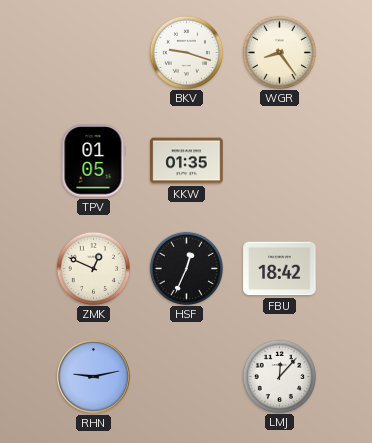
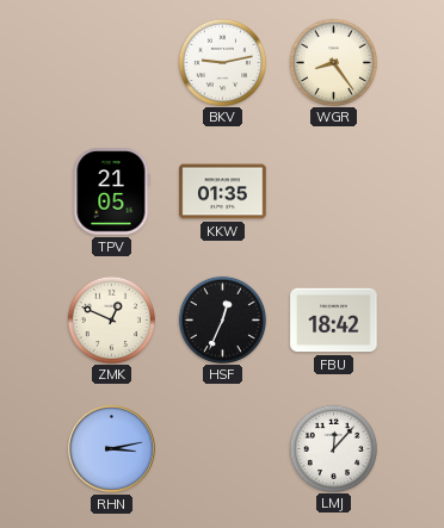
BKV: 9:18 -> 9:13
TPV: 01:05 -> 21:05
RHN: 9:13 -> 3:13
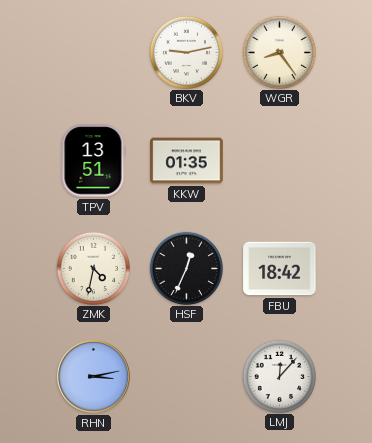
TPV: 21:05 -> 13:51
ZMK: 12:49 -> 4:32
